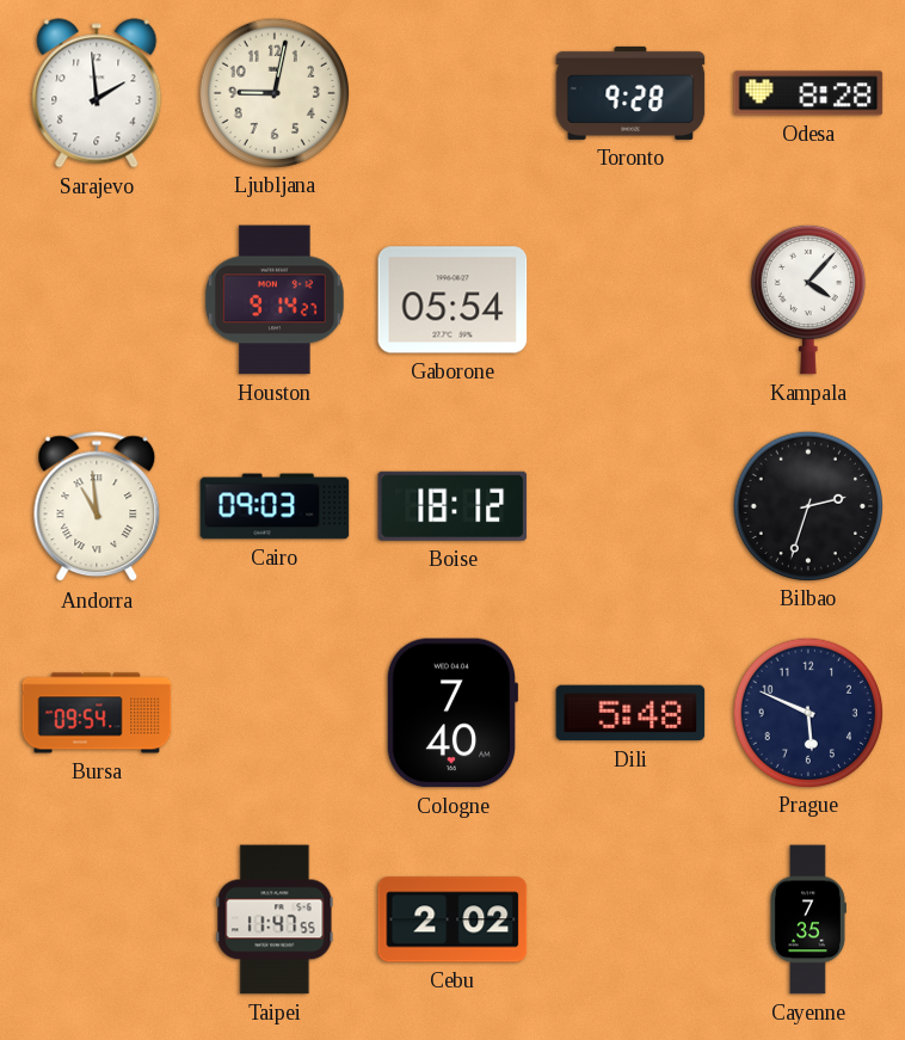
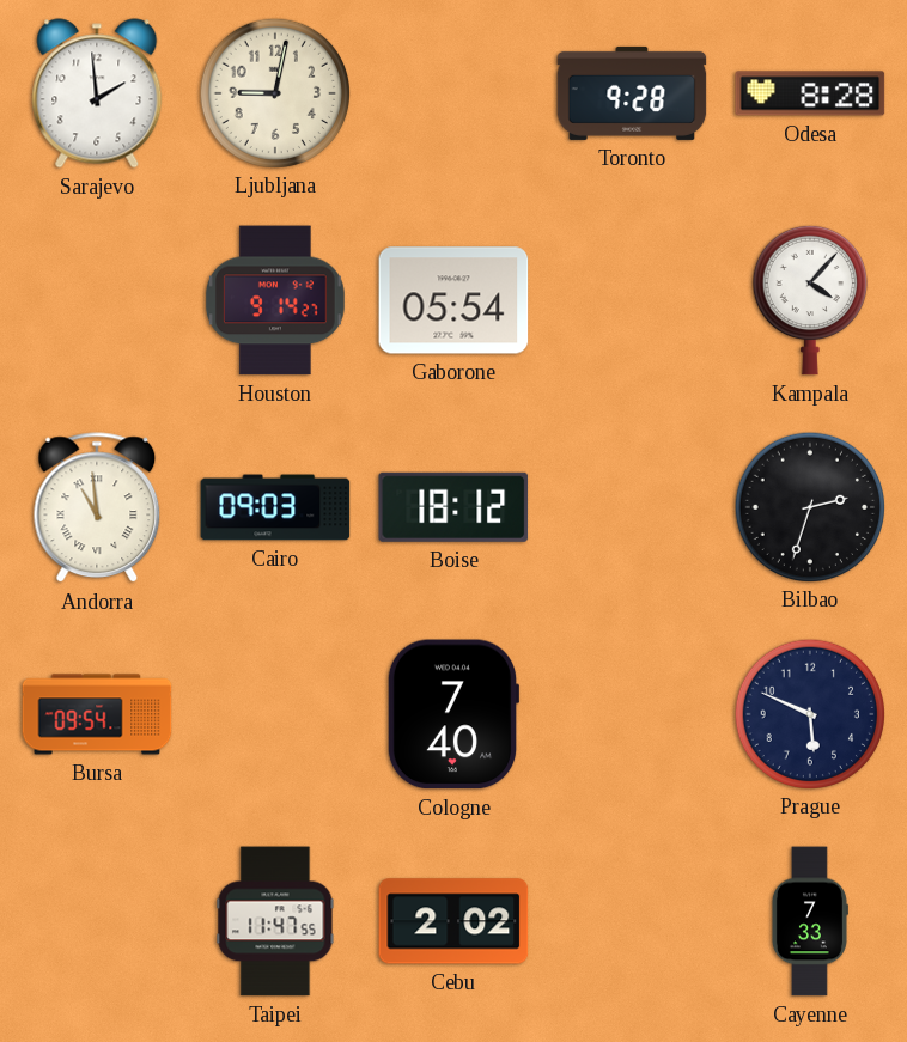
Dili: 5:48 -> none
Cayenne: 7:35 -> 7:33
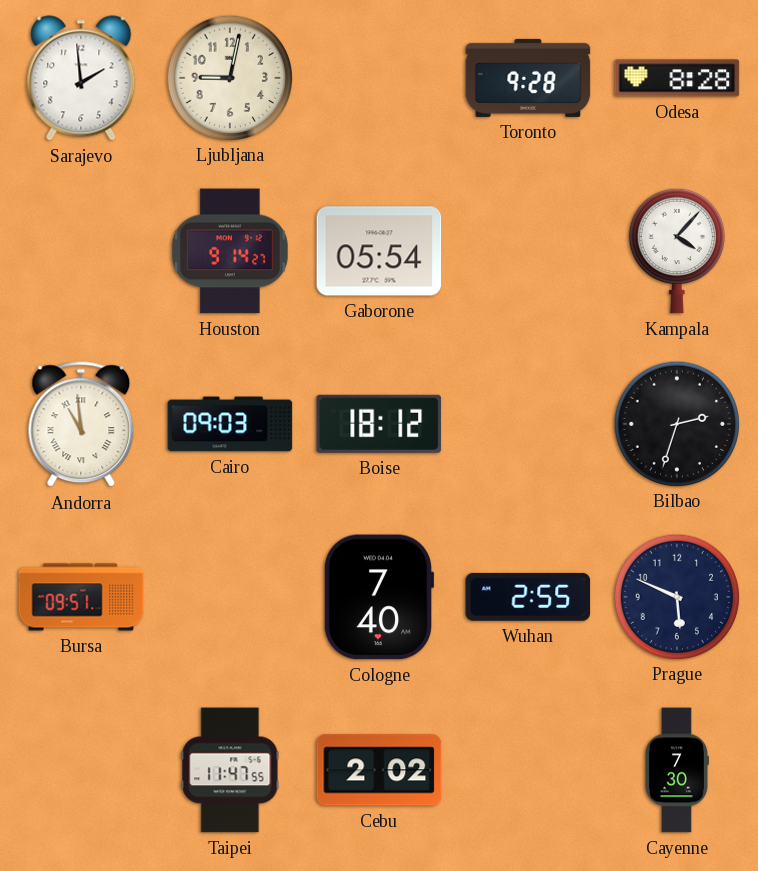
Bursa: 09:54 -> 09:51
Wuhan: none -> 2:55
Cayenne: 7:33 -> 7:30
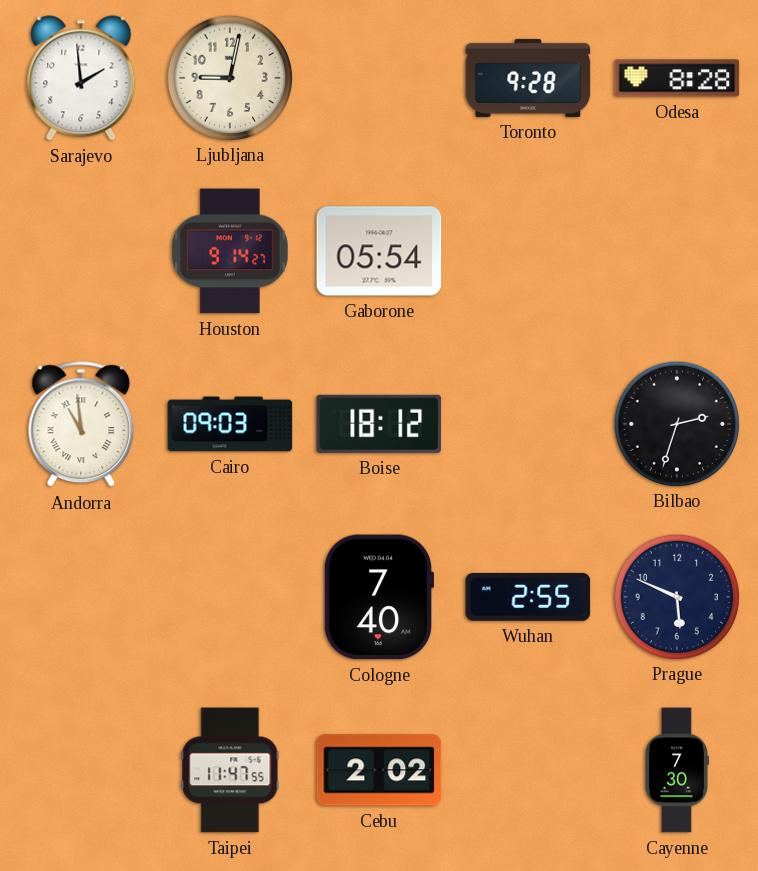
Kampala: 4:07 -> none
Bursa: 09:51 -> none
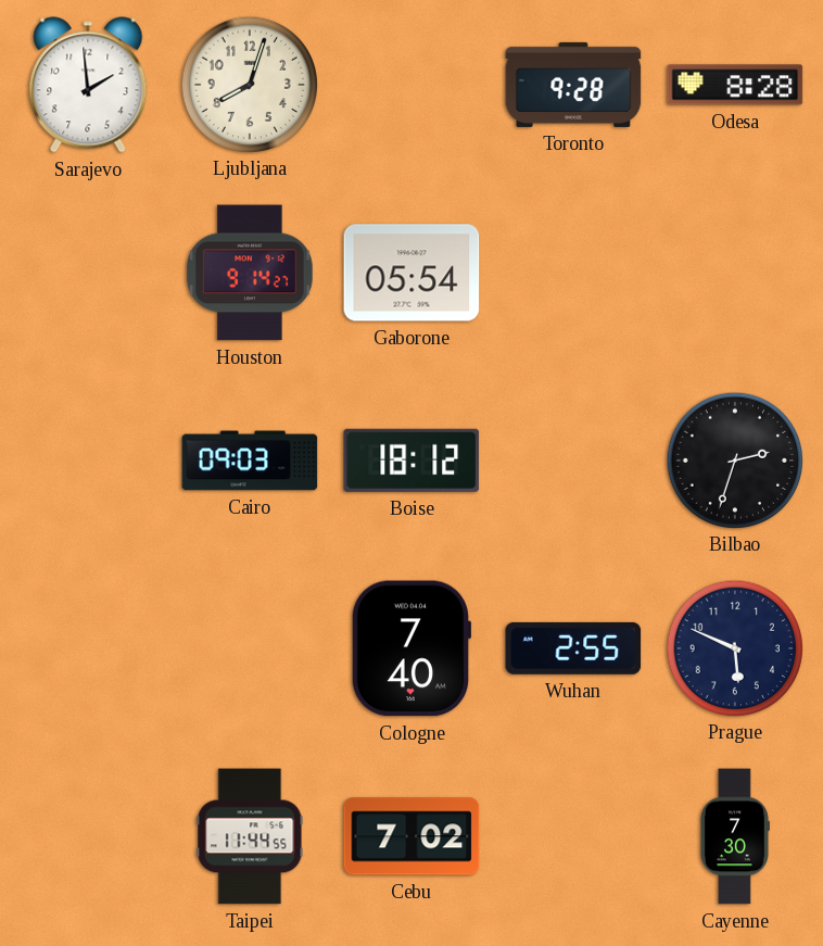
Ljubljana: 9:02 -> 8:03
Andorra: 10:59 -> none
Taipei: 11:47 -> 11:44
Cebu: 2:02 -> 7:02
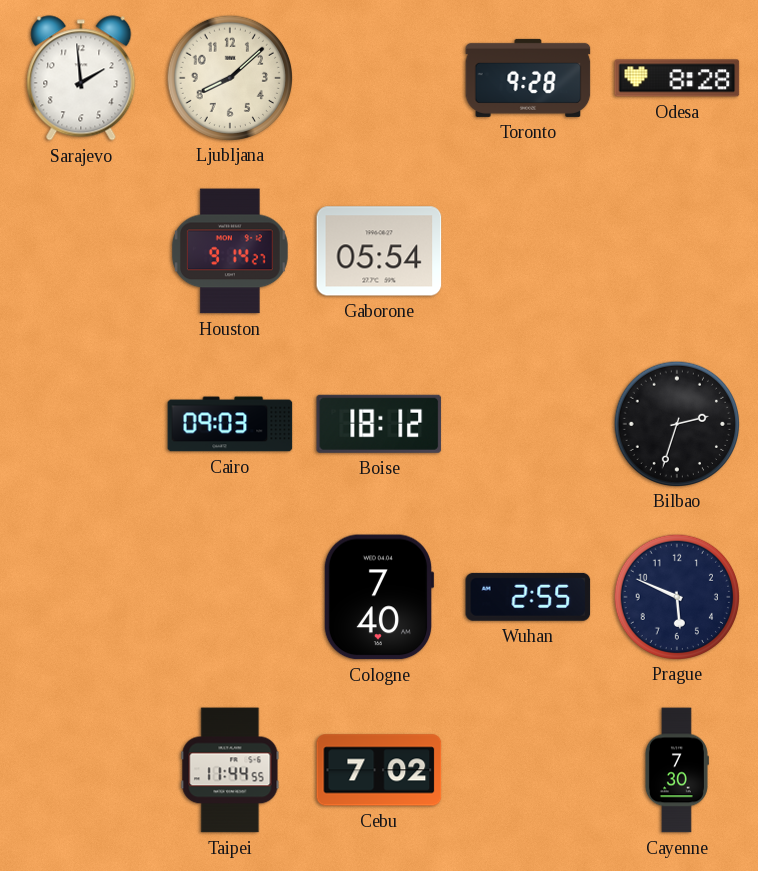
Ljubljana: 8:03 -> 8:08
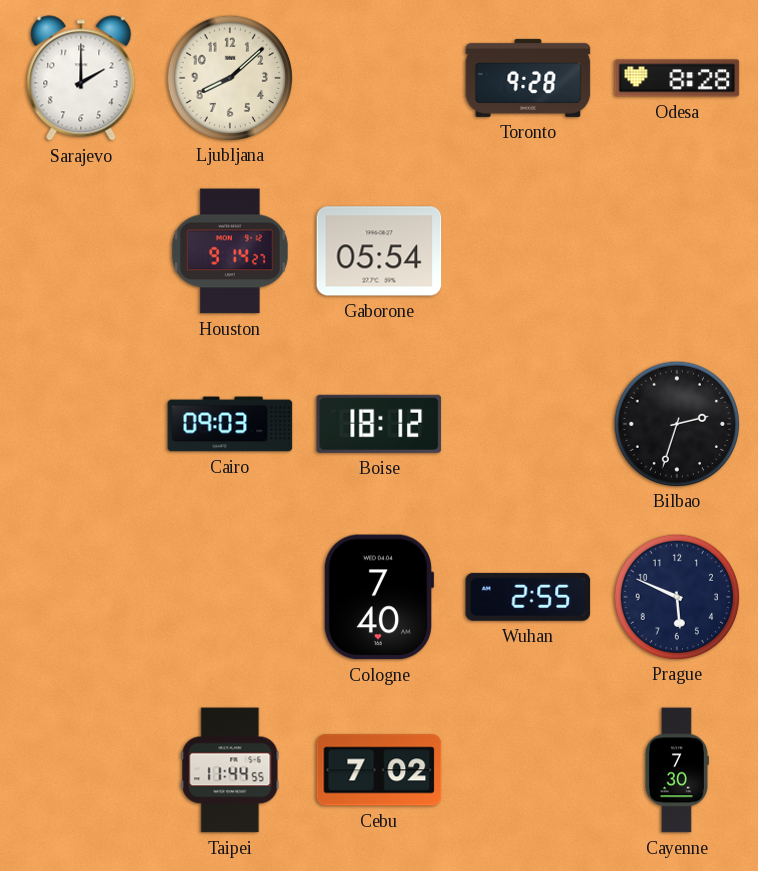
Sarajevo: 1:59 -> 2:00
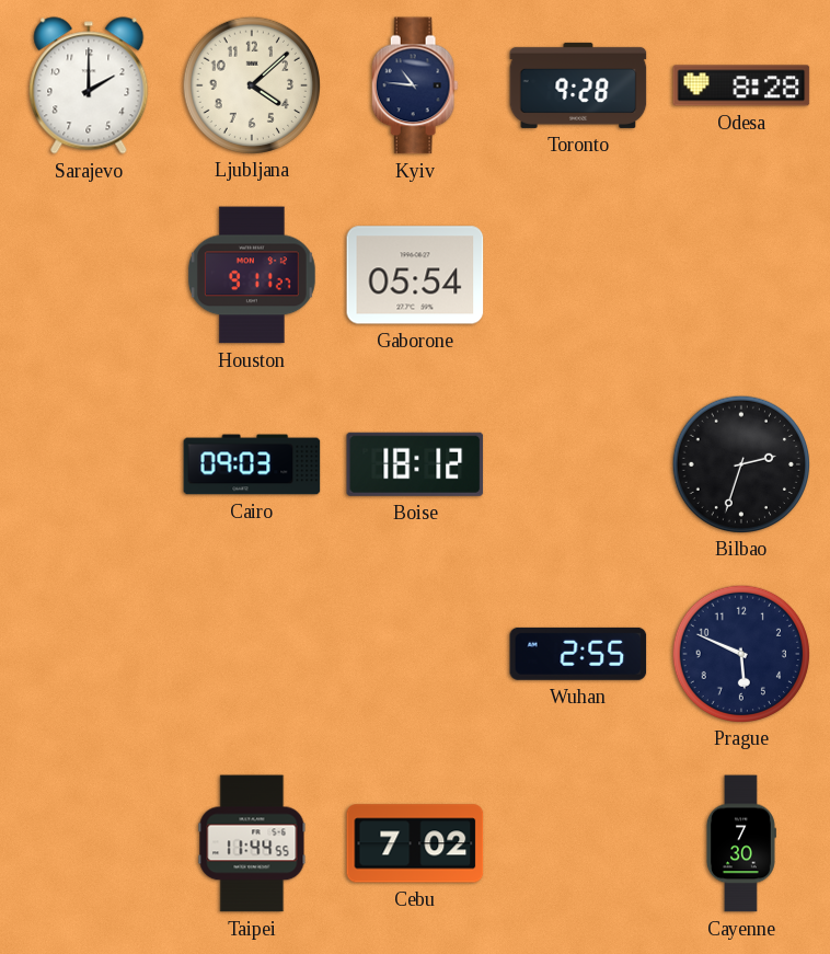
Ljubljana: 8:08 -> 4:08
Kyiv: none -> 10:46
Houston: 9:14 -> 9:11
Cologne: 7:40 -> none
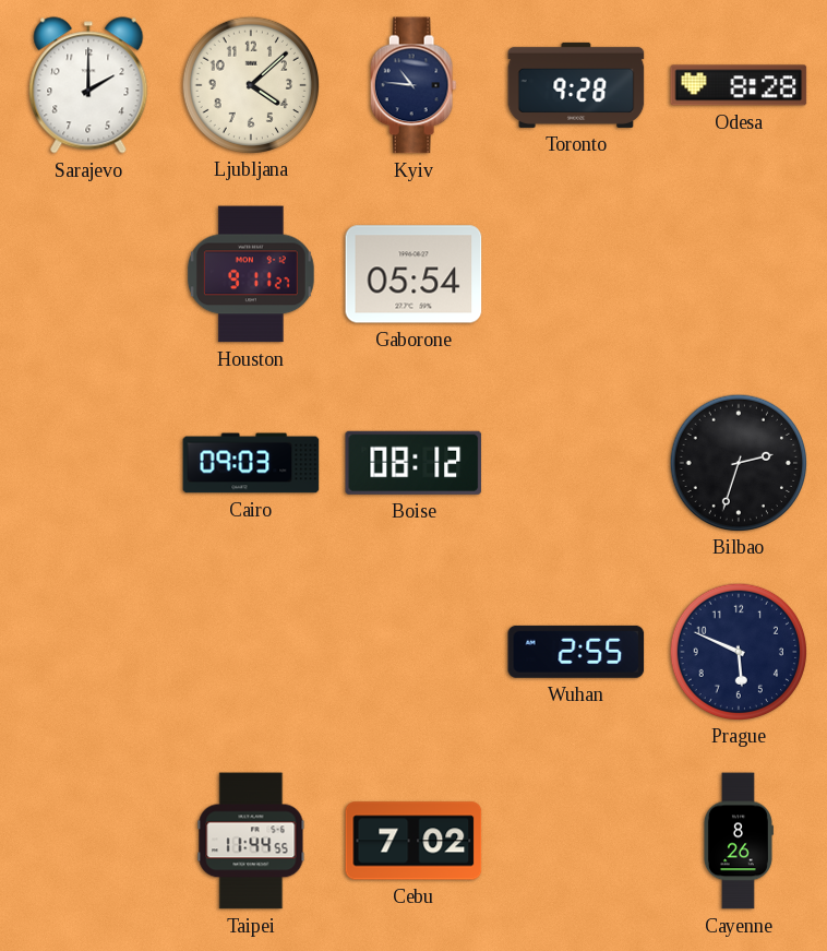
Boise: 18:12 -> 08:12
Cayenne: 7:30 -> 8:26
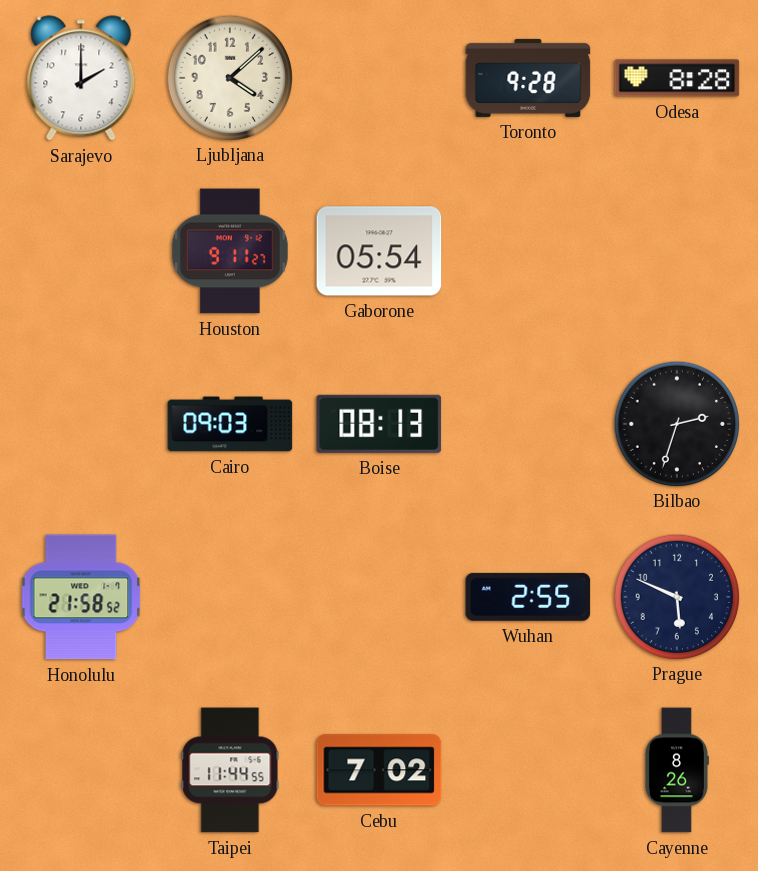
Kyiv: 10:46 -> none
Boise: 08:12 -> 08:13
Honolulu: none -> 21:58
